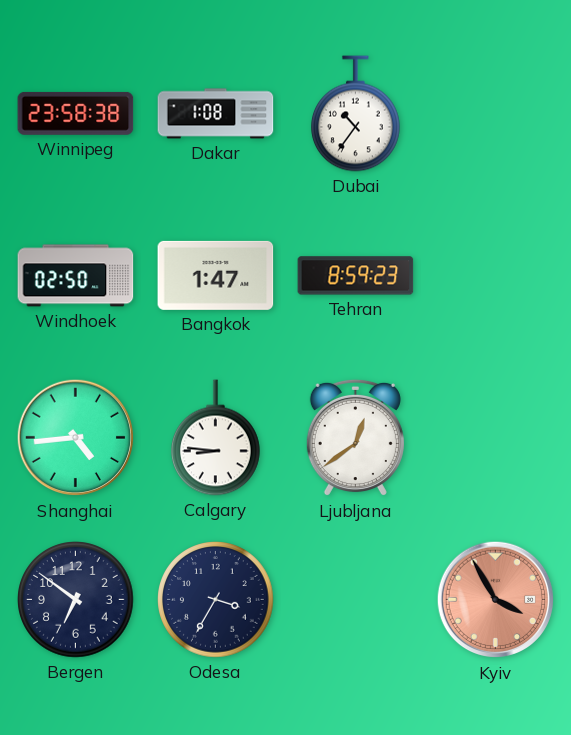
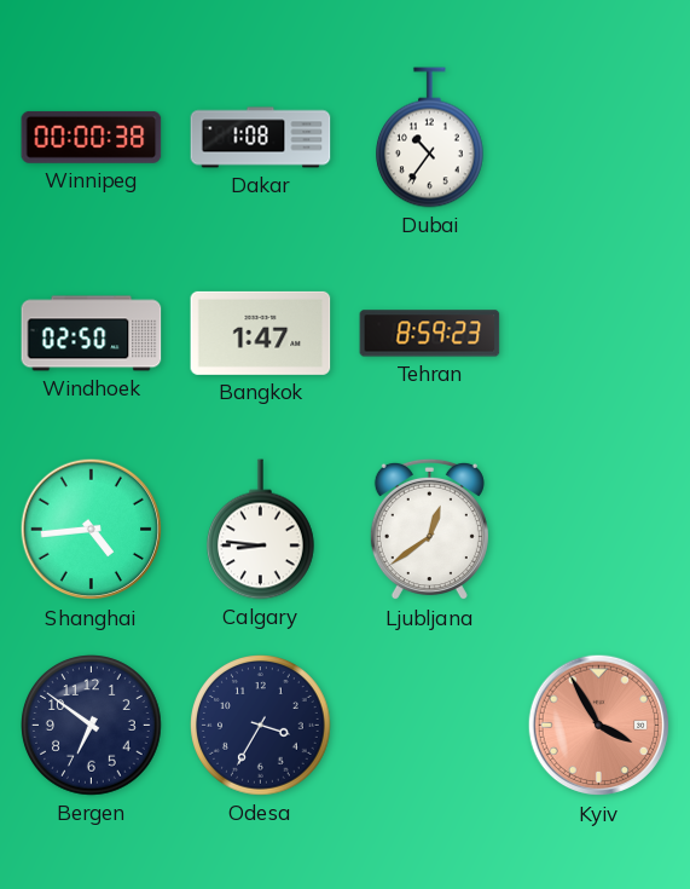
Winnipeg: 23:58 -> 00:00
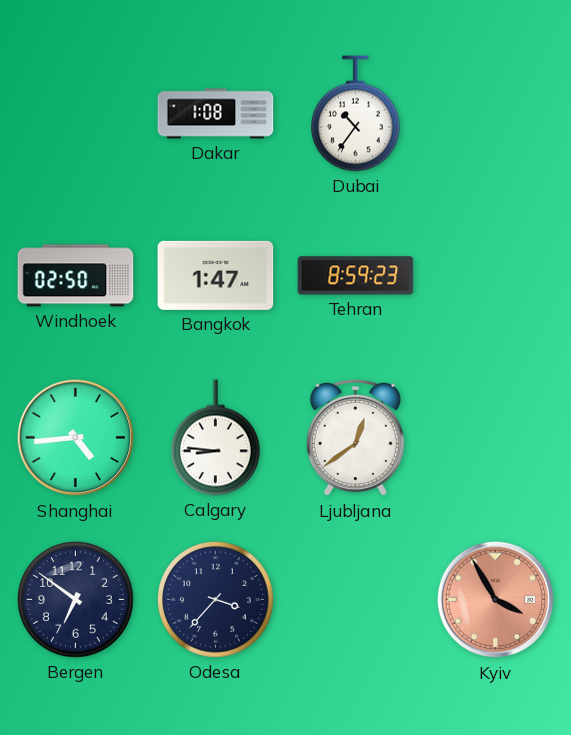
Winnipeg: 00:00 -> none
Odesa: 3:35 -> 3:37
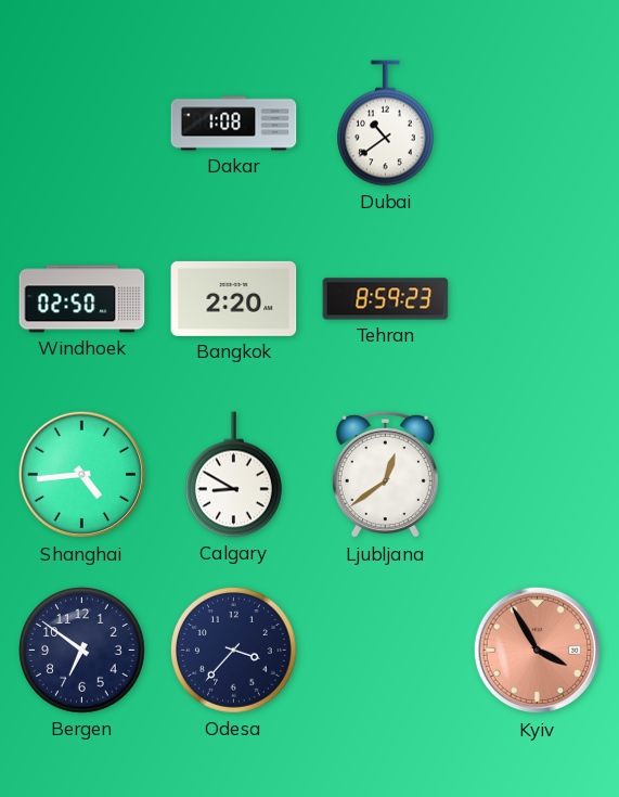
Dubai: 10:36 -> 10:39
Bangkok: 1:47 -> 2:20
Calgary: 8:46 -> 8:50
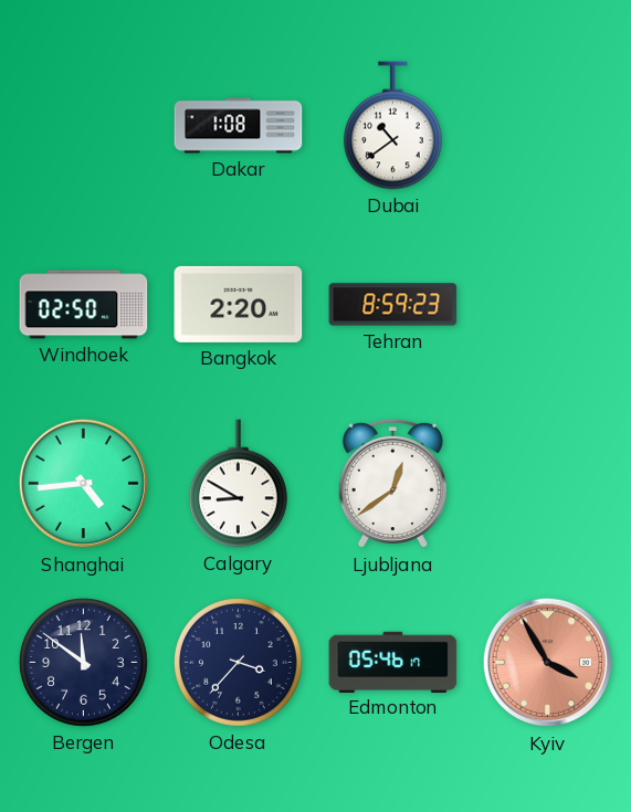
Bergen: 6:51 -> 11:51
Edmonton: none -> 05:46
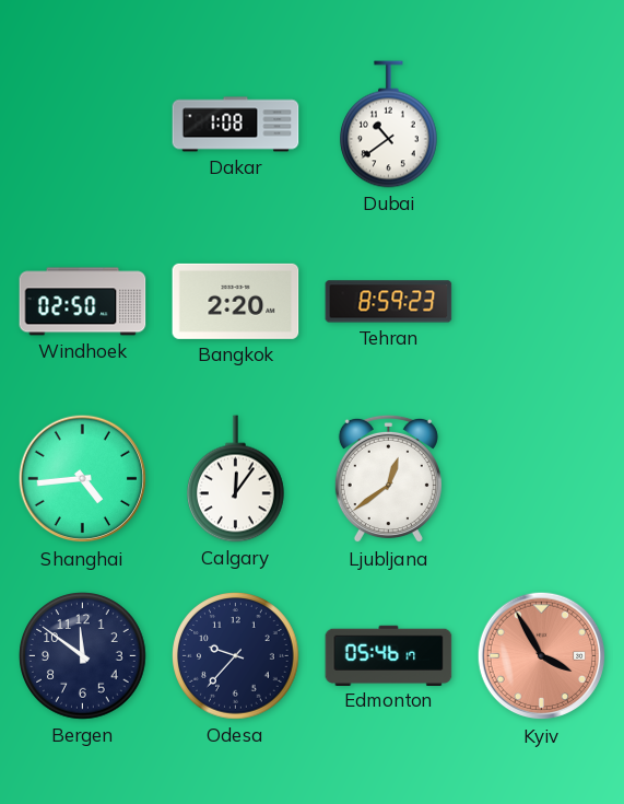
Calgary: 8:50 -> 12:06
Odesa: 3:37 -> 9:37
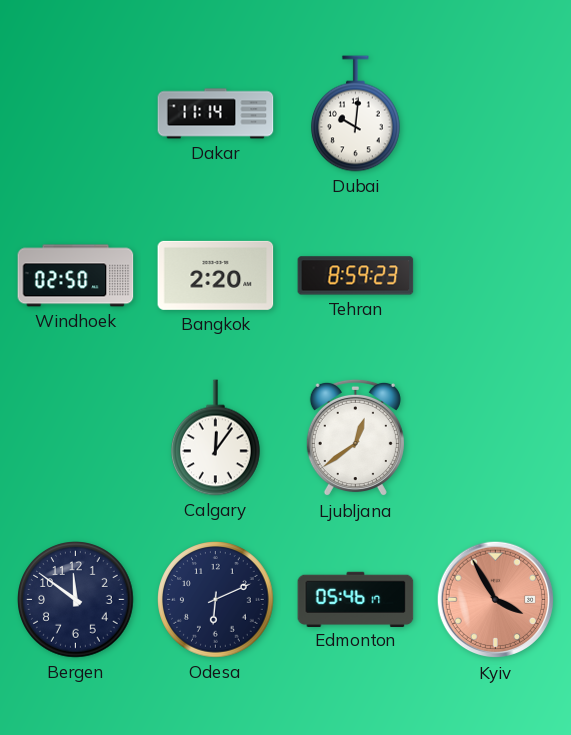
Dakar: 1:08 -> 11:14
Dubai: 10:39 -> 10:01
Shanghai: 4:44 -> none
Odesa: 9:37 -> 6:11
